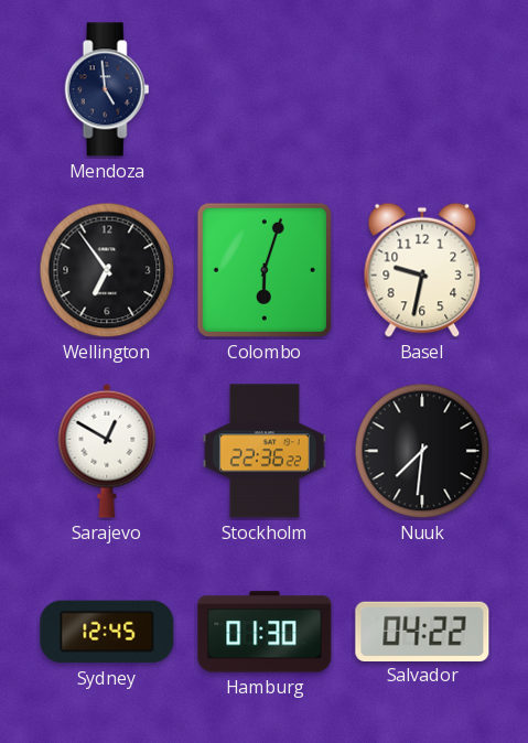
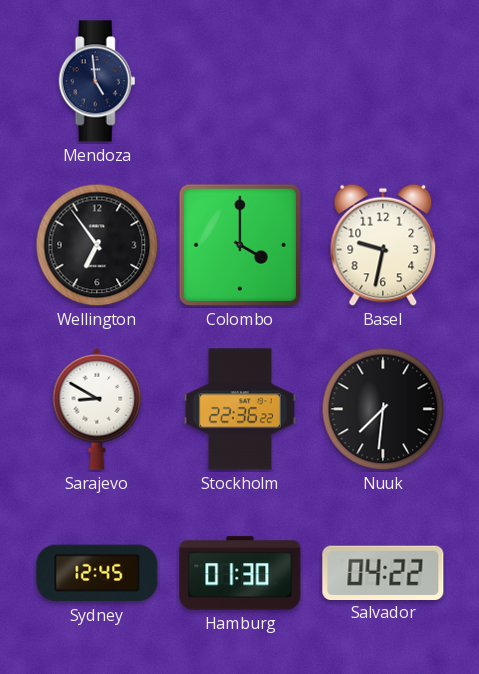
Colombo: 6:03 -> 4:00
Sarajevo: 12:50 -> 8:50
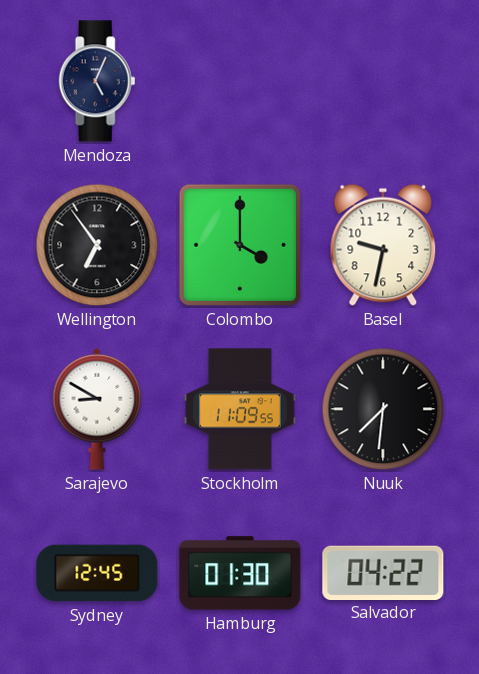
Mendoza: 4:59 -> 5:04
Stockholm: 22:36 -> 11:09
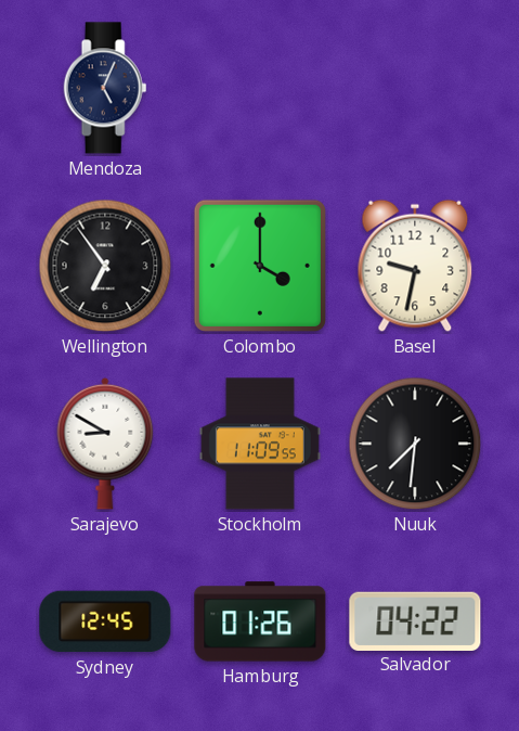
Hamburg: 01:30 -> 01:26
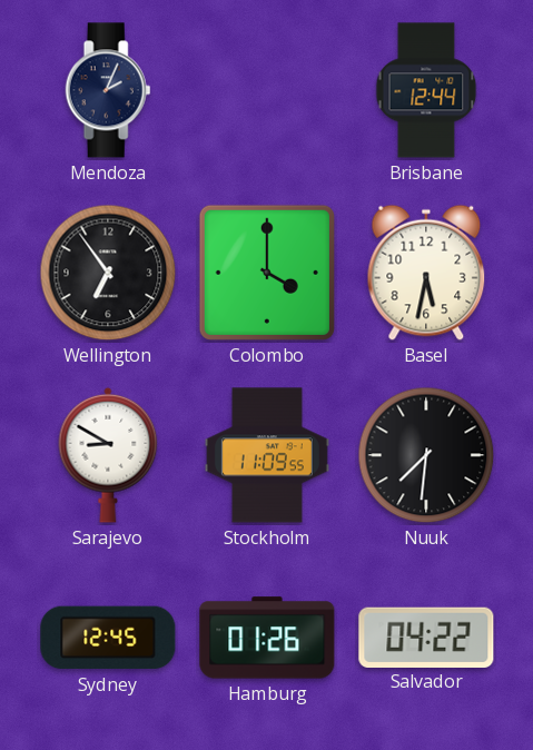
Mendoza: 5:04 -> 2:04
Brisbane: none -> 12:44
Basel: 9:32 -> 5:32
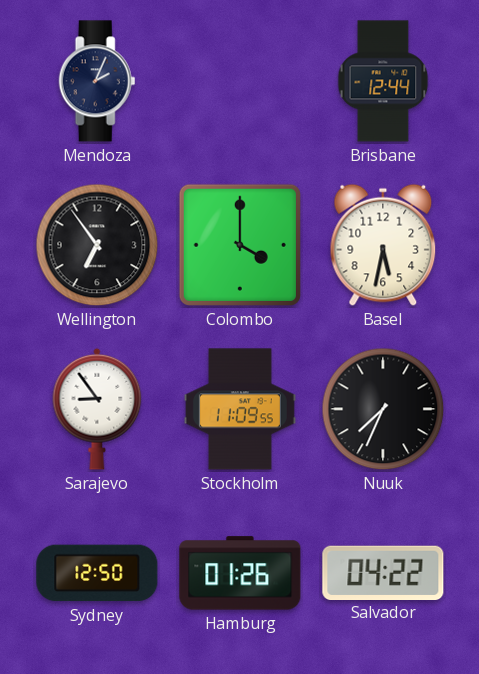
Sarajevo: 8:50 -> 8:54
Nuuk: 7:31 -> 7:34
Sydney: 12:45 -> 12:50
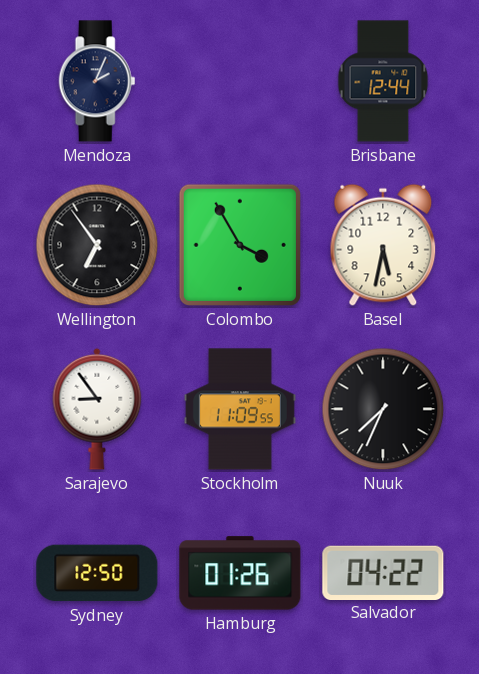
Colombo: 4:00 -> 3:55
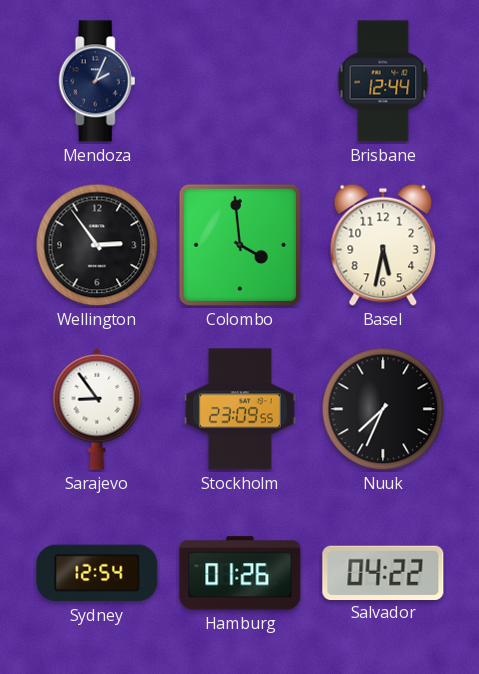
Wellington: 6:54 -> 2:54
Colombo: 3:55 -> 3:59
Stockholm: 11:09 -> 23:09
Sydney: 12:50 -> 12:54
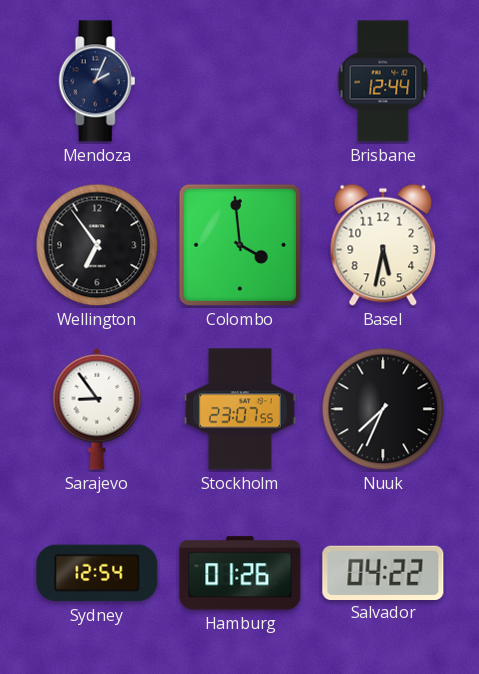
Wellington: 2:54 -> 6:54
Stockholm: 23:09 -> 23:07
